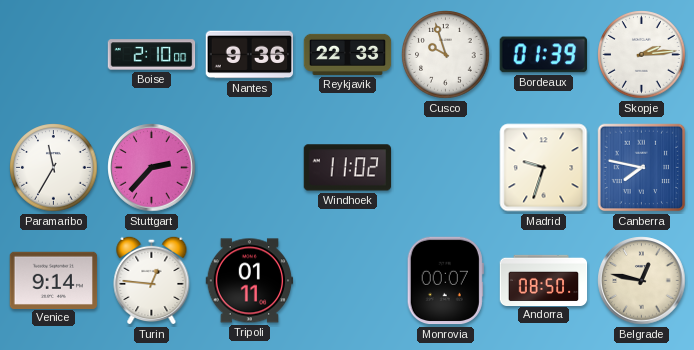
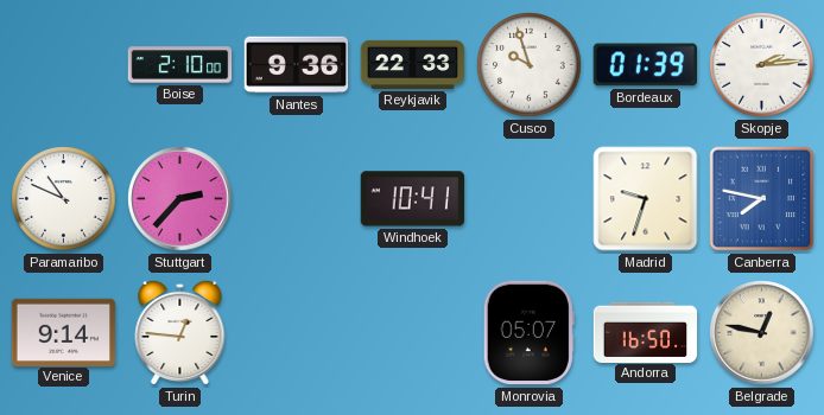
Paramaribo: 11:35 -> 10:49
Windhoek: 11:02 -> 10:41
Tripoli: 01:11 -> none
Monrovia: 00:07 -> 05:07
Andorra: 08:50 -> 16:50
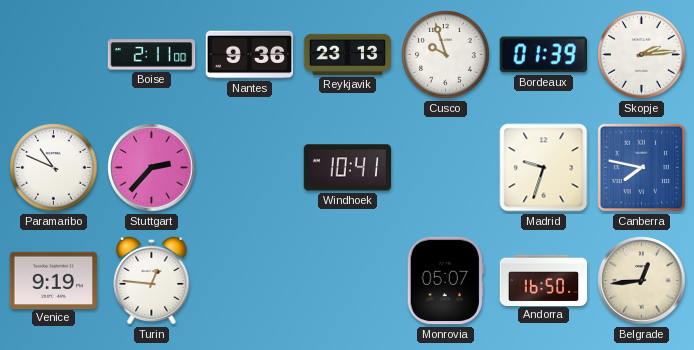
Boise: 2:10 -> 2:11
Reykjavik: 22:33 -> 23:13
Venice: 9:14 -> 9:19
Belgrade: 12:47 -> 12:44
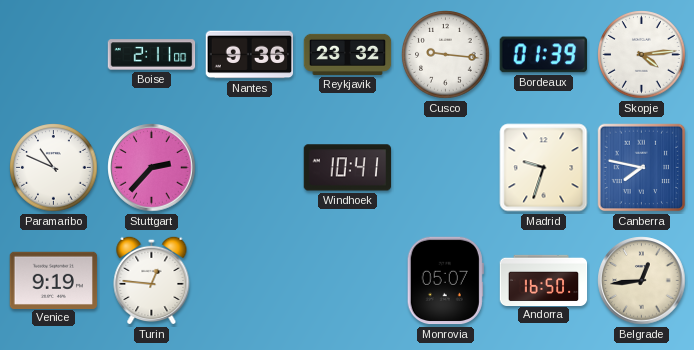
Reykjavik: 23:13 -> 23:32
Cusco: 9:57 -> 9:16
Skopje: 2:14 -> 4:14
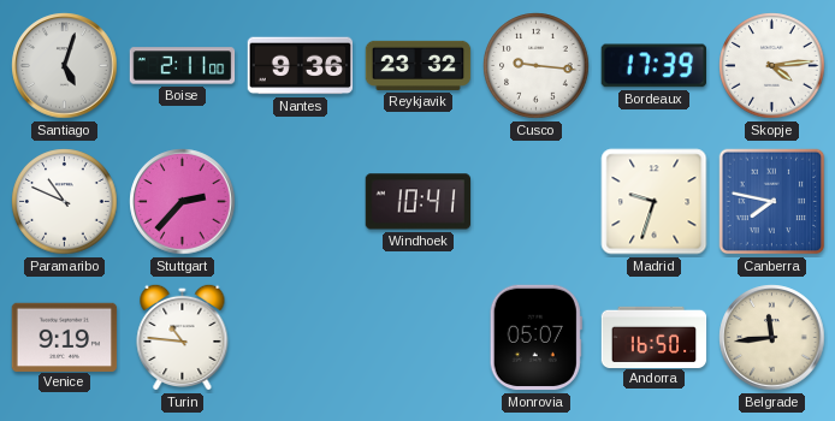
Santiago: none -> 5:03
Bordeaux: 01:39 -> 17:39
Turin: 12:46 -> 10:46
Belgrade: 12:44 -> 11:44
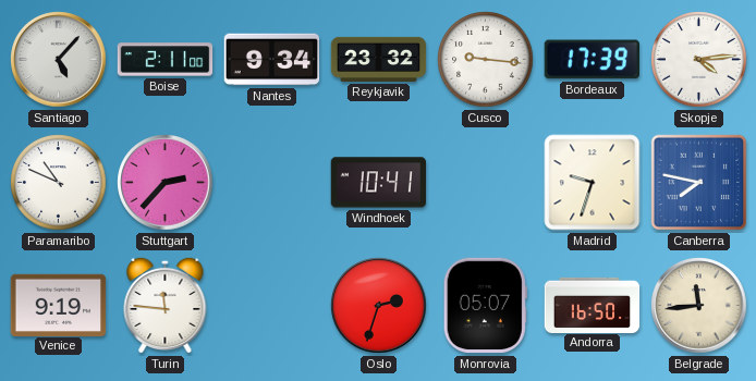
Santiago: 5:03 -> 5:07
Nantes: 9:36 -> 9:34
Turin: 10:46 -> 11:46
Oslo: none -> 2:33
